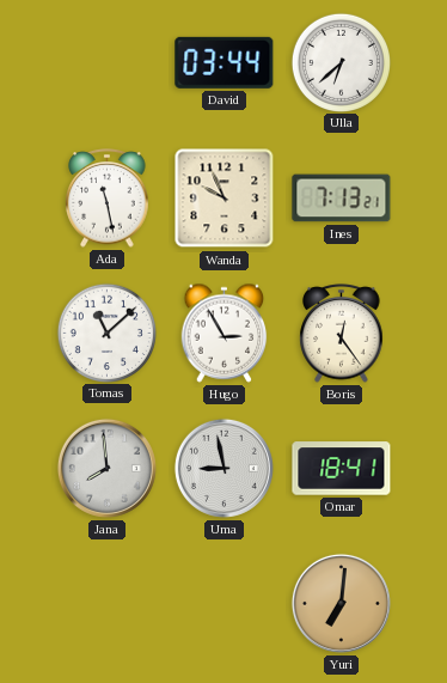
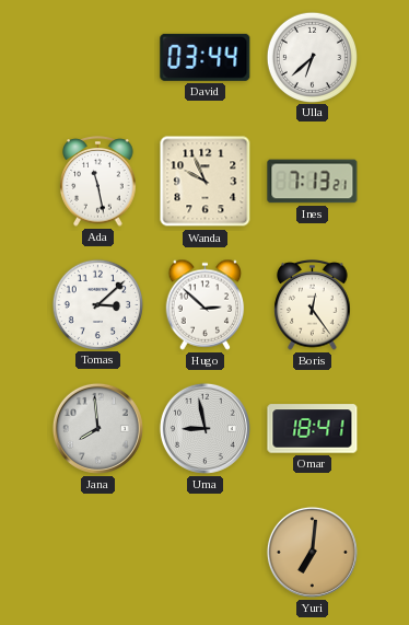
Tomas: 11:08 -> 3:08
Hugo: 2:55 -> 2:52
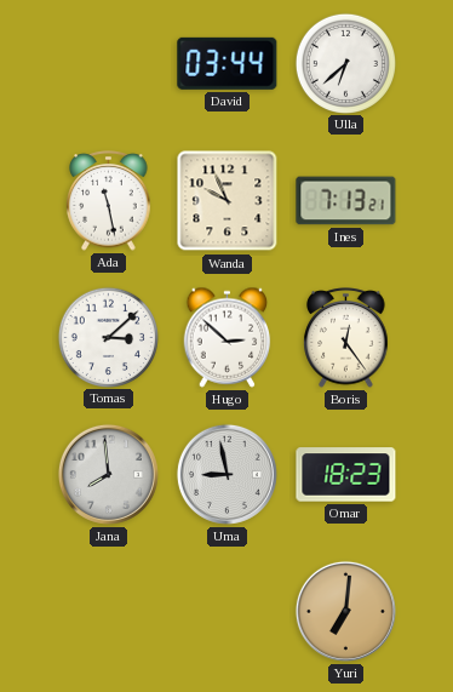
Omar: 18:41 -> 18:23
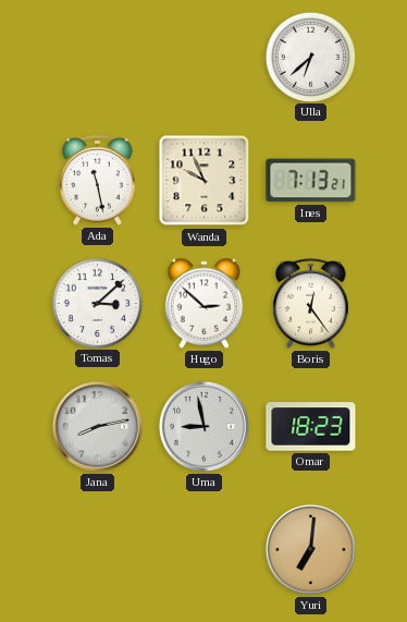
David: 03:44 -> none
Jana: 7:59 -> 8:13
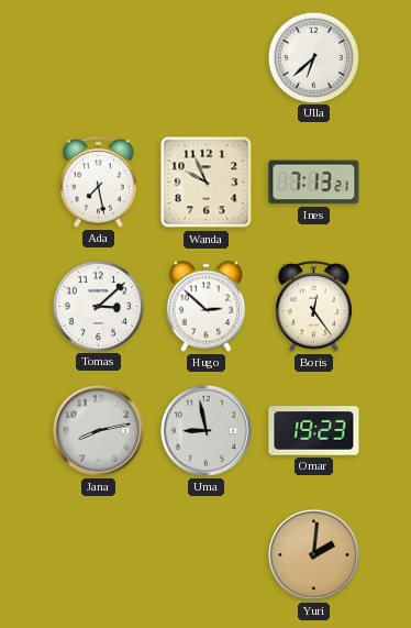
Ada: 11:28 -> 7:28
Omar: 18:23 -> 19:23
Yuri: 7:01 -> 2:01
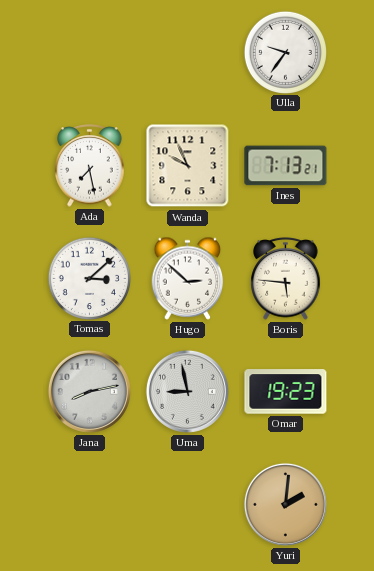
Ulla: 6:38 -> 9:36
Boris: 12:24 -> 5:46
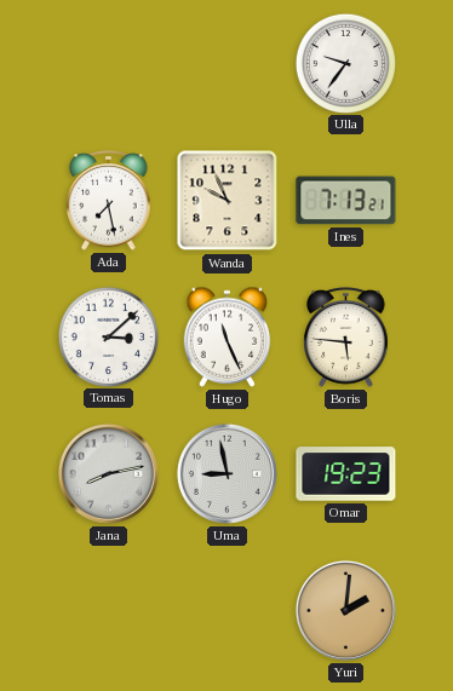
Hugo: 2:52 -> 11:26
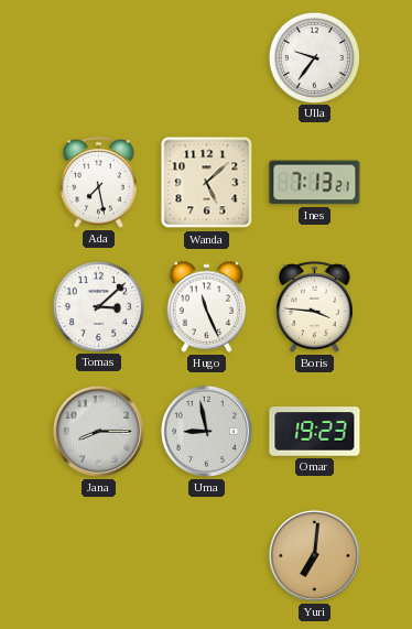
Wanda: 9:56 -> 5:08
Boris: 5:46 -> 3:46
Jana: 8:13 -> 8:15
Yuri: 2:01 -> 7:01
